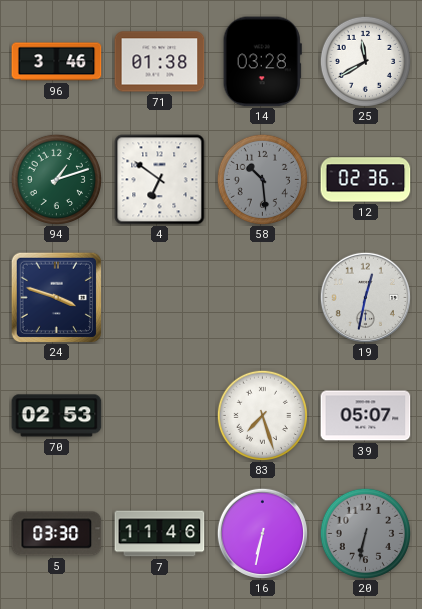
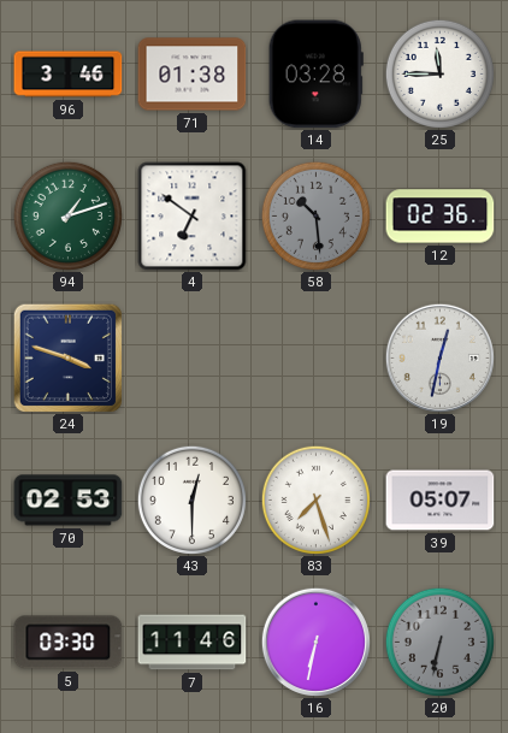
25: 11:40 -> 11:45
43: none -> 12:30
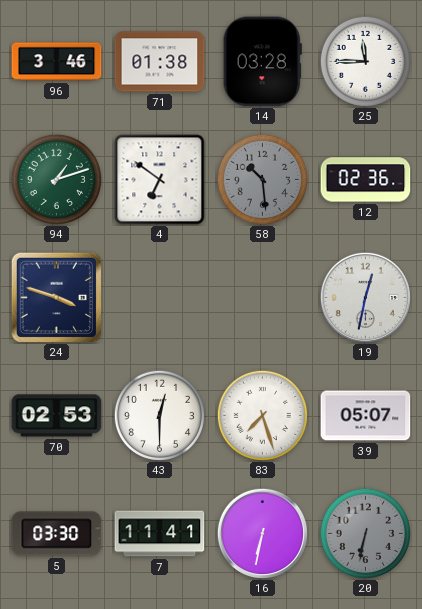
7: 11:46 -> 11:41
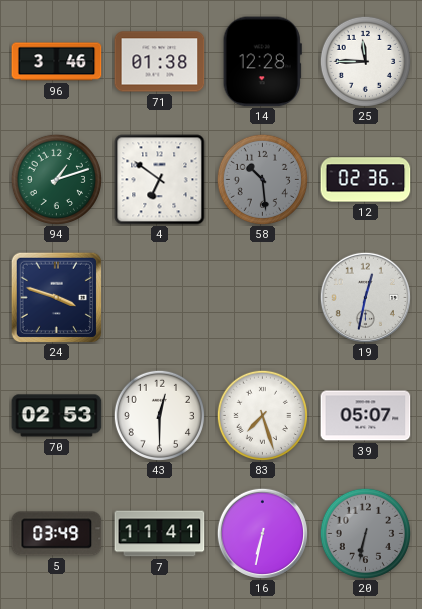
14: 03:28 -> 12:28
5: 03:30 -> 03:49
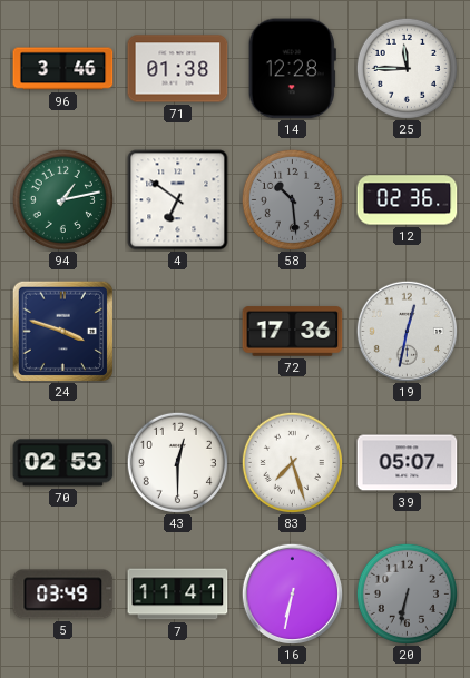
94: 1:12 -> 1:13
72: none -> 17:36
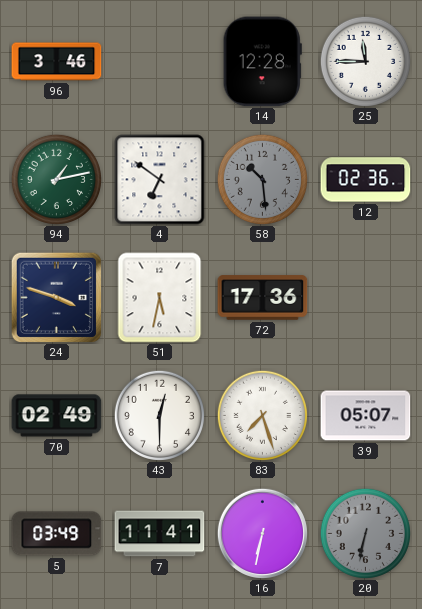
71: 01:38 -> none
51: none -> 5:32
19: 12:32 -> none
70: 02:53 -> 02:49
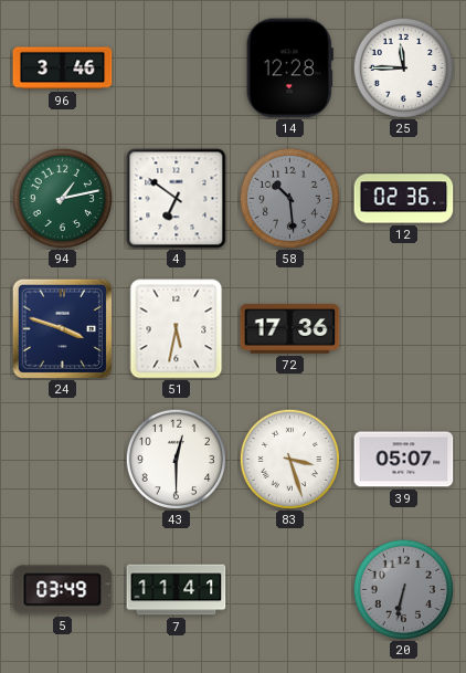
70: 02:49 -> none
83: 7:27 -> 3:27
16: 6:32 -> none
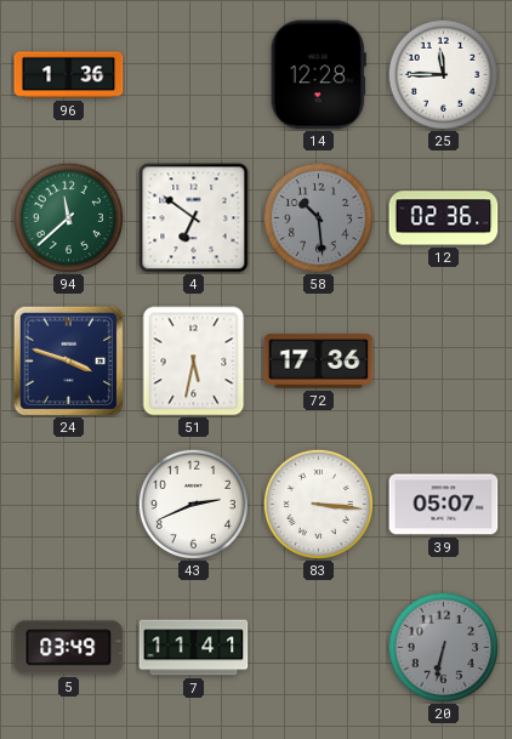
96: 3:46 -> 1:36
94: 1:13 -> 11:38
43: 12:30 -> 2:41
83: 3:27 -> 3:16
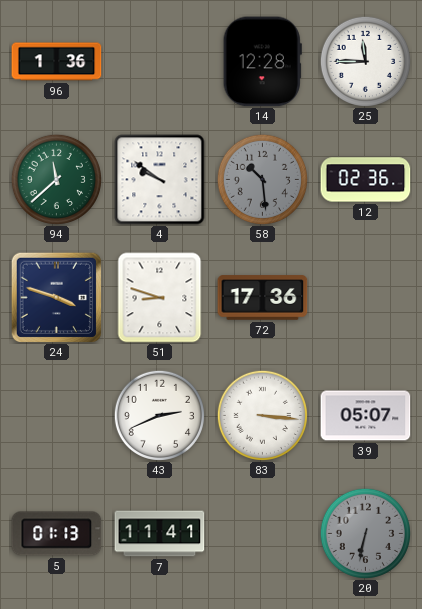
4: 6:51 -> 9:51
51: 5:32 -> 8:48
5: 03:49 -> 01:13
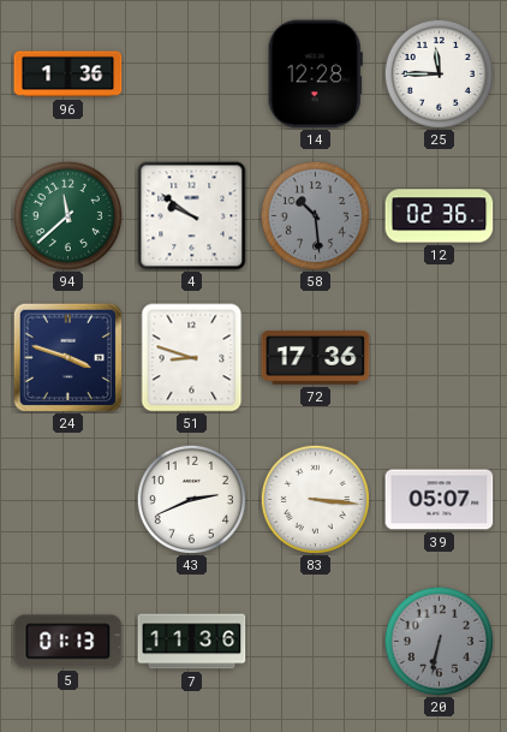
7: 11:41 -> 11:36
